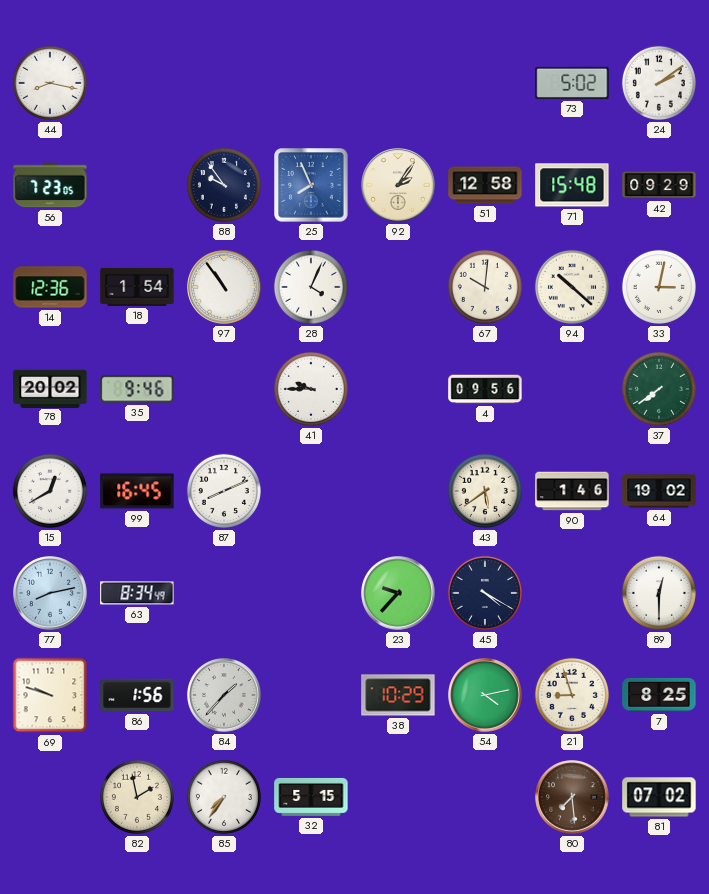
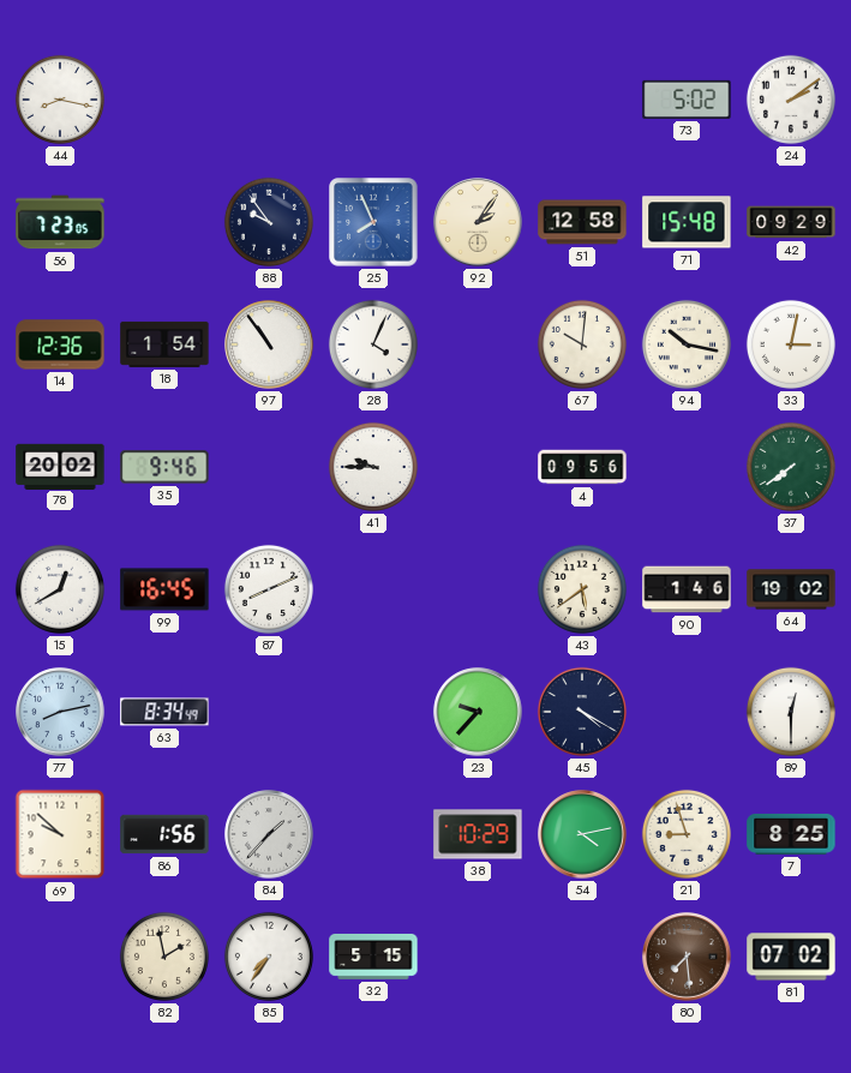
94: 10:22 -> 10:17
69: 9:48 -> 9:52
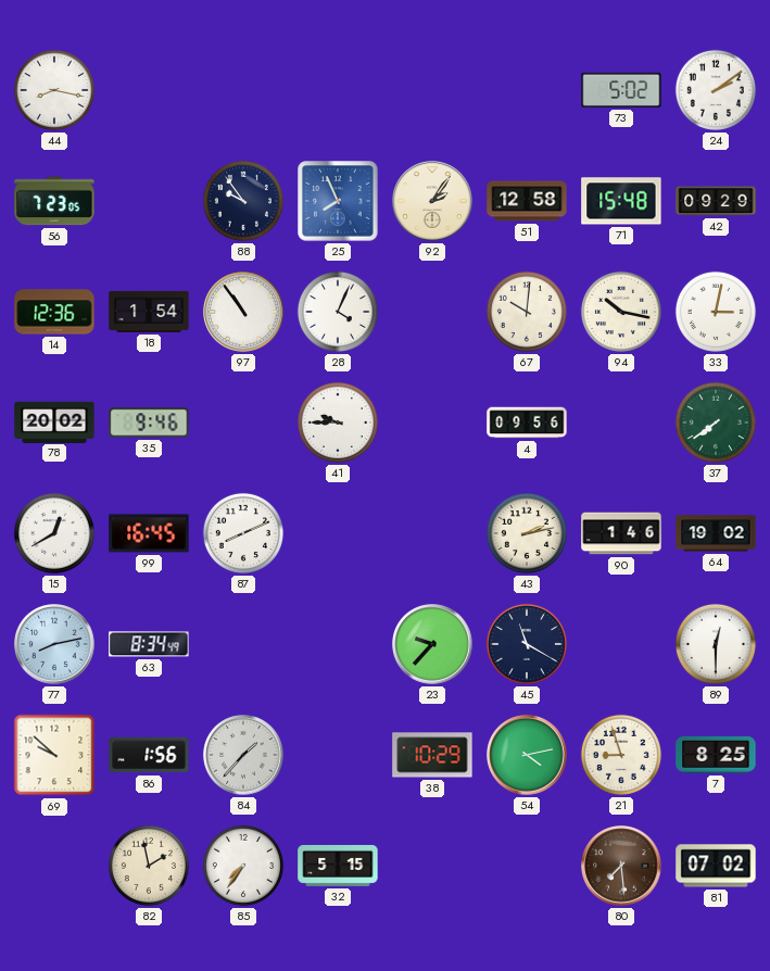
43: 5:39 -> 2:13
45: 4:20 -> 11:20
